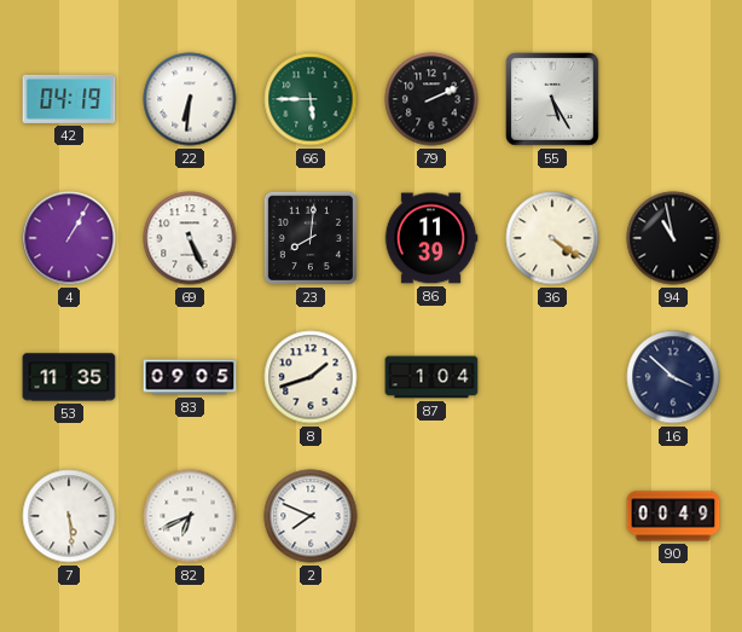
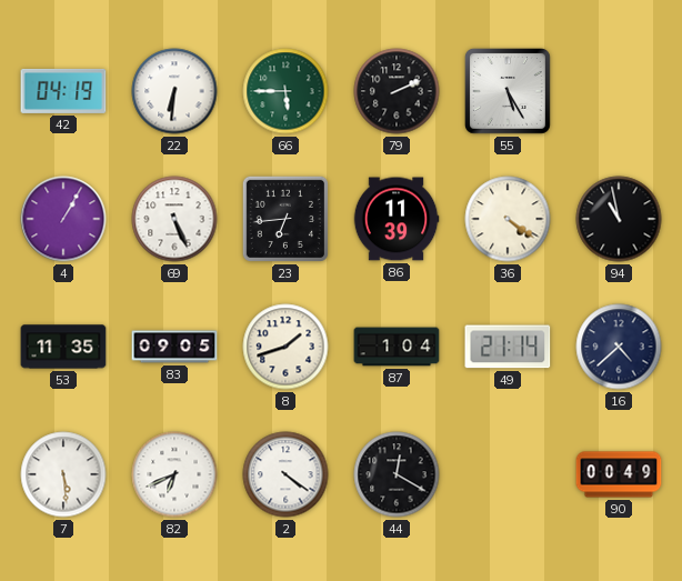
23: 8:01 -> 6:44
49: none -> 21:14
16: 3:52 -> 4:38
2: 7:49 -> 4:21
44: none -> 12:20
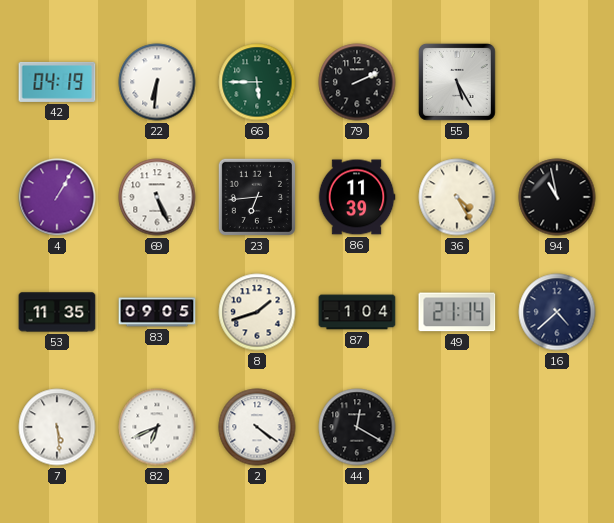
36: 4:21 -> 4:25
90: 00:49 -> none
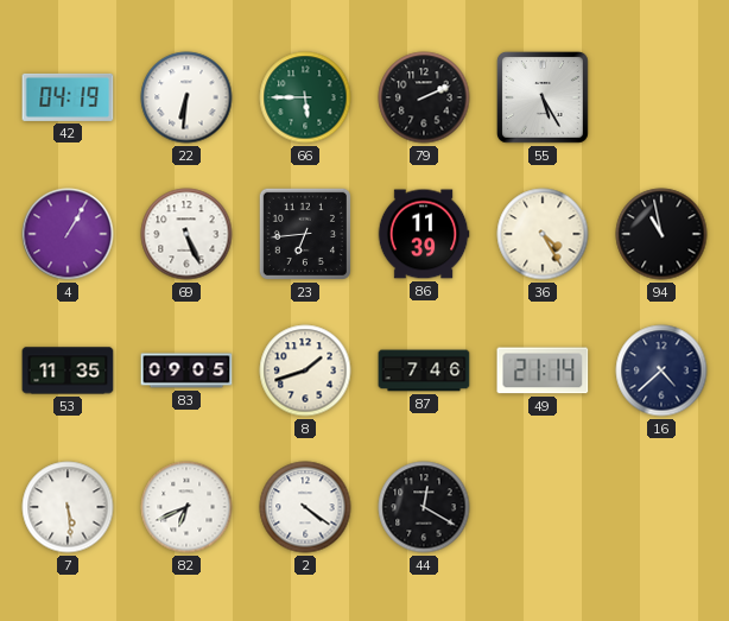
87: 1:04 -> 7:46
